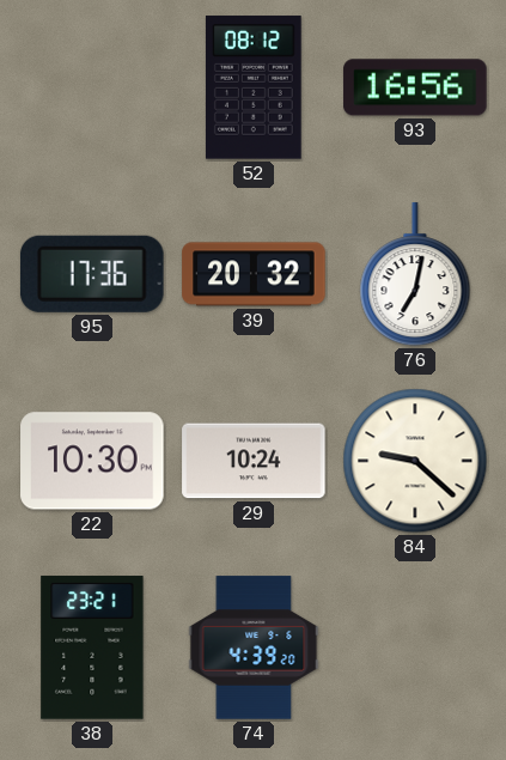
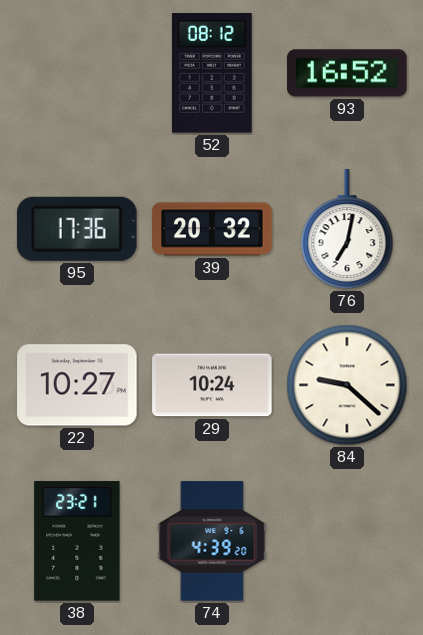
93: 16:56 -> 16:52
22: 10:30 -> 10:27
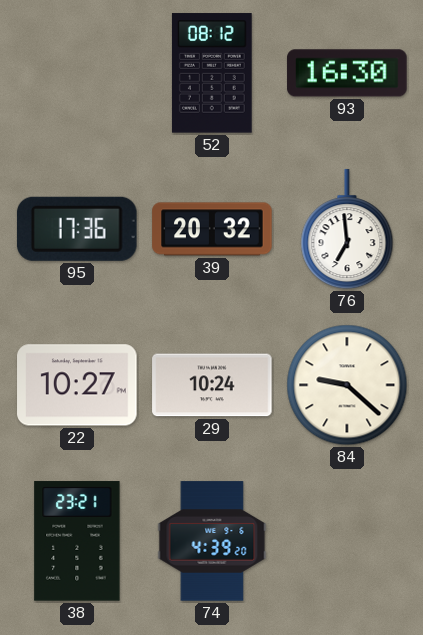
93: 16:52 -> 16:30
76: 7:02 -> 6:59
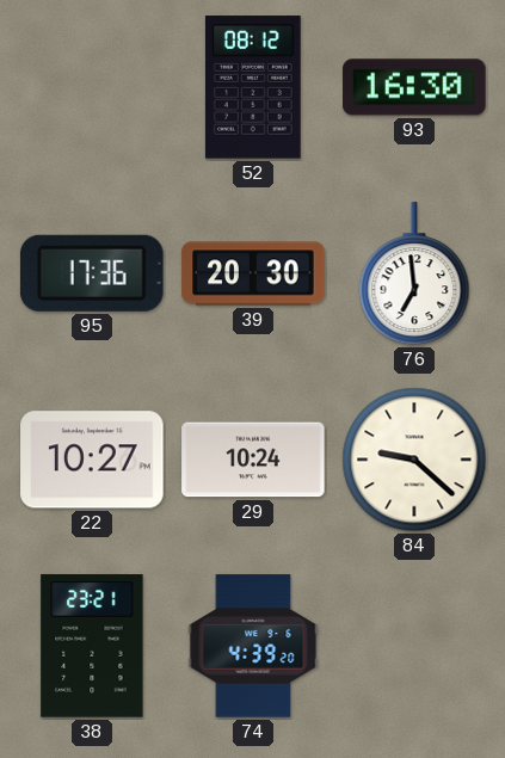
39: 20:32 -> 20:30
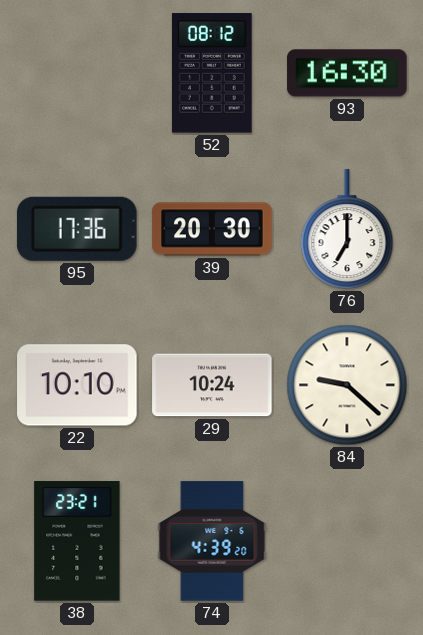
76: 6:59 -> 7:00
22: 10:27 -> 10:10
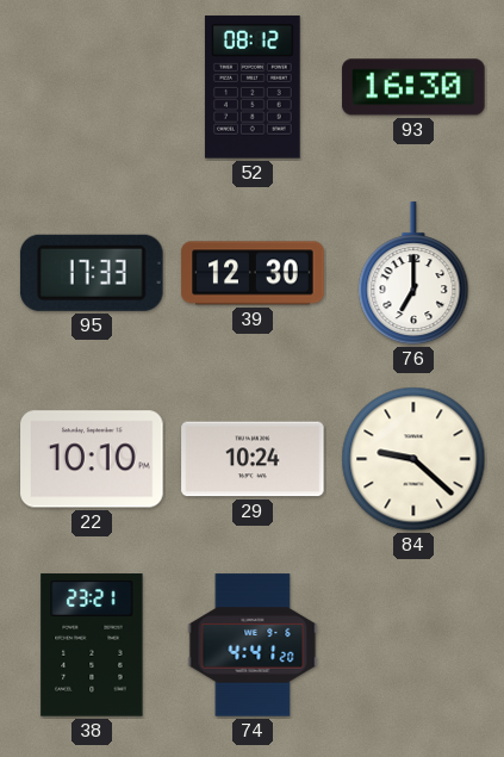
95: 17:36 -> 17:33
39: 20:30 -> 12:30
74: 4:39 -> 4:41
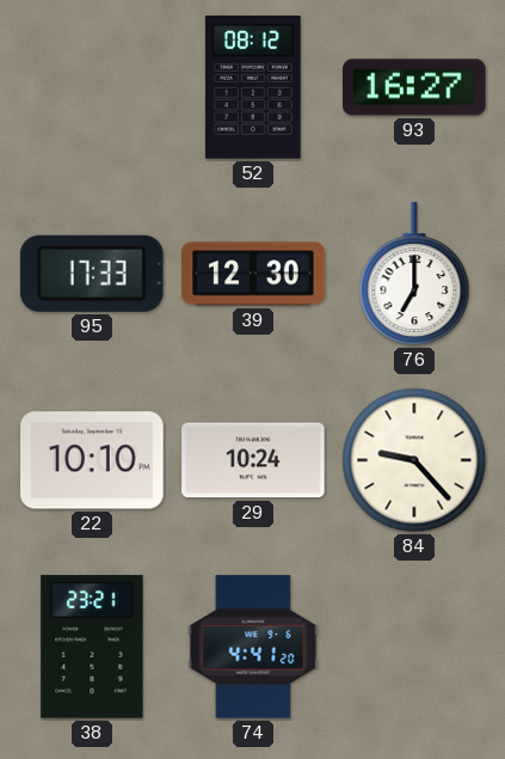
93: 16:30 -> 16:27
84: 9:22 -> 9:23
